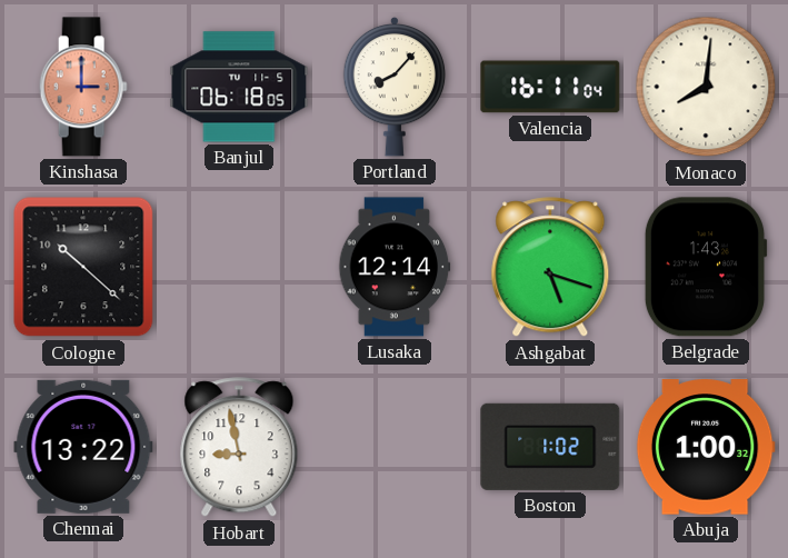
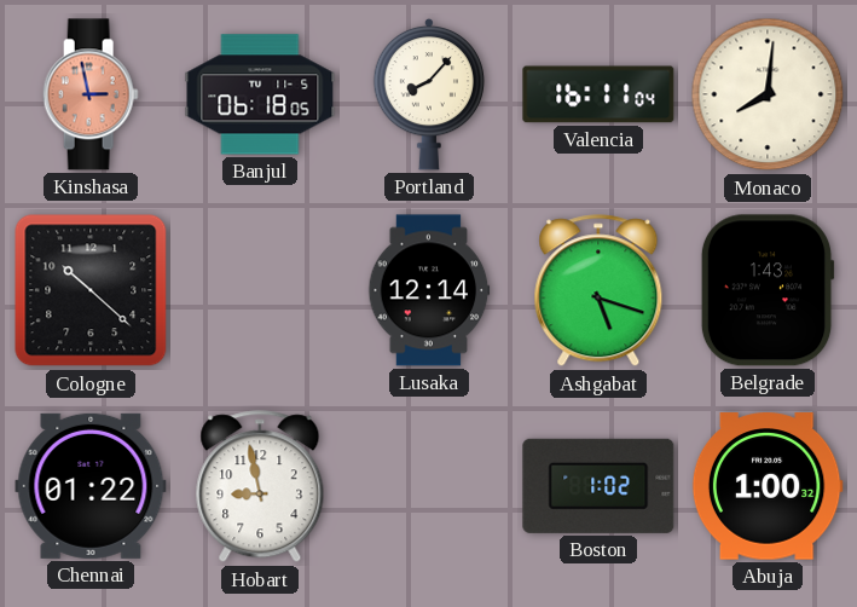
Kinshasa: 3:00 -> 2:58
Chennai: 13:22 -> 01:22
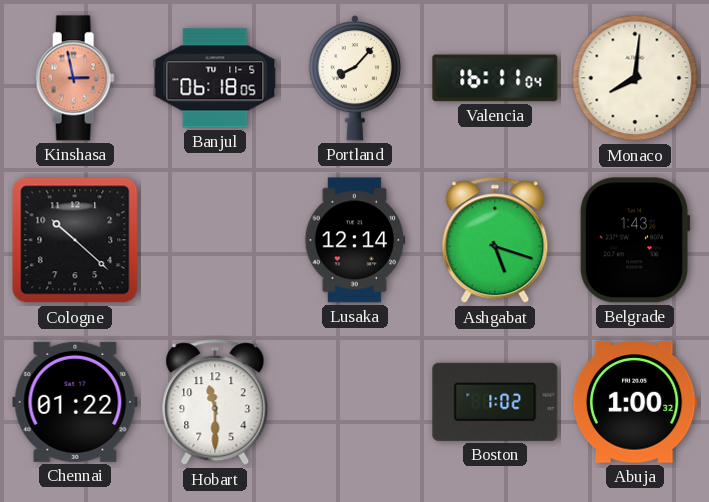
Hobart: 8:58 -> 11:30
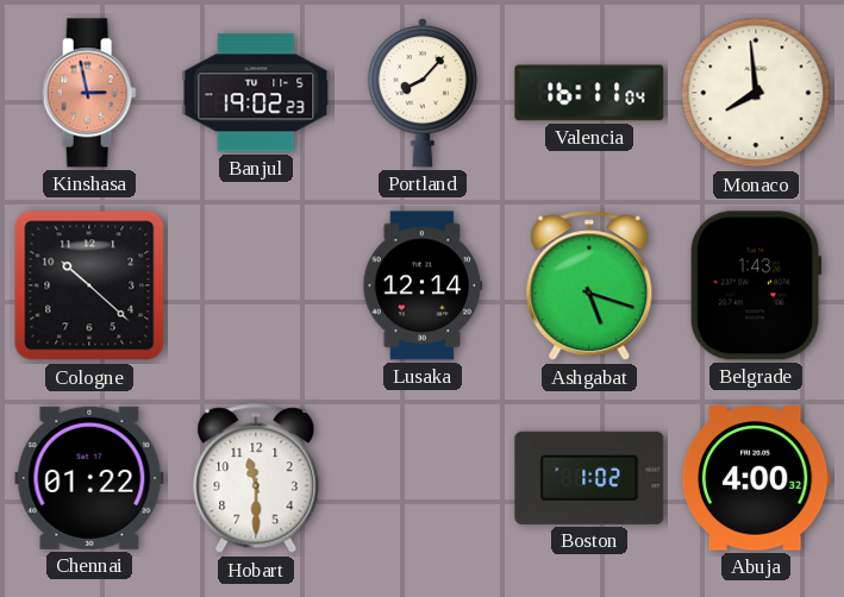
Banjul: 06:18 -> 19:02
Monaco: 8:01 -> 7:59
Abuja: 1:00 -> 4:00
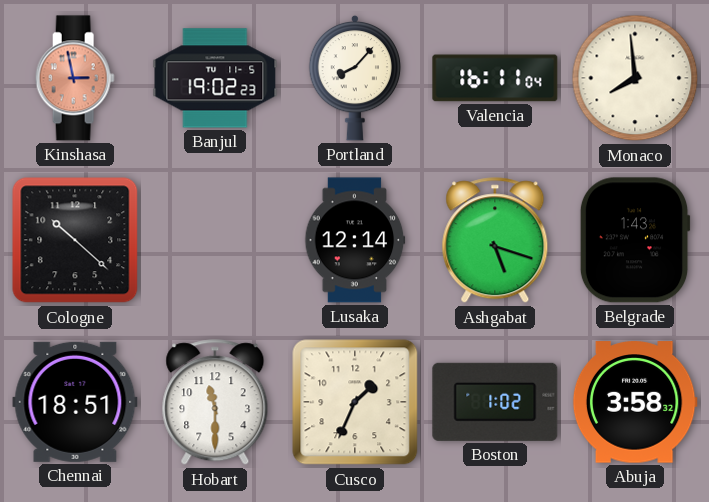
Chennai: 01:22 -> 18:51
Cusco: none -> 1:34
Abuja: 4:00 -> 3:58
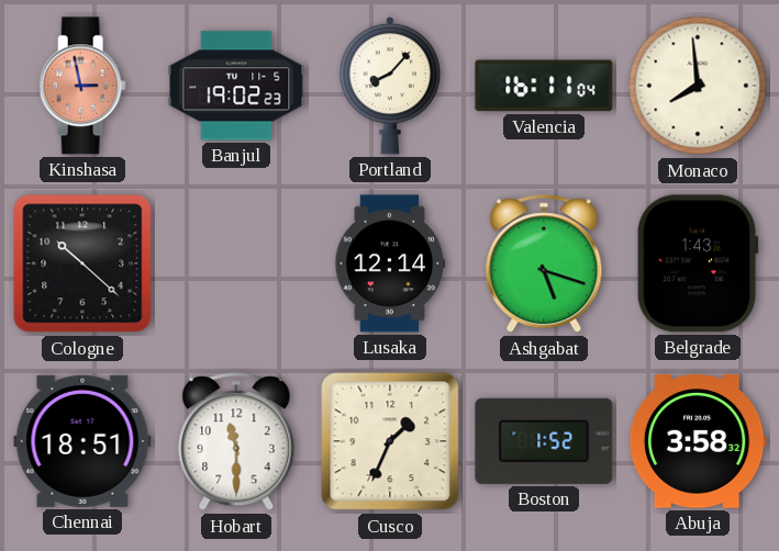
Boston: 1:02 -> 1:52
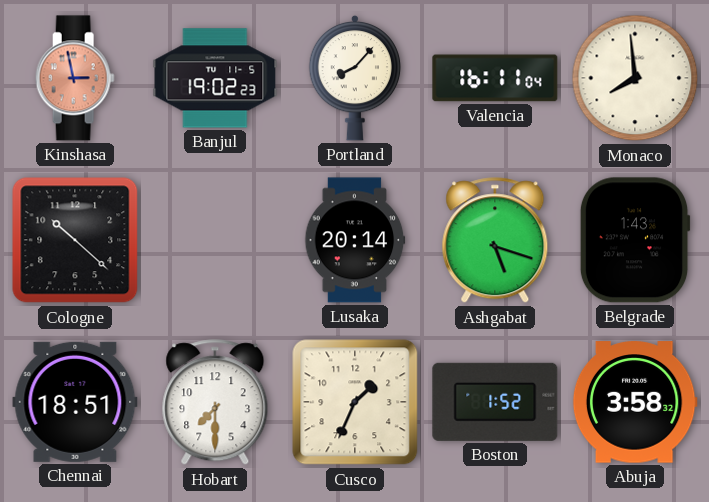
Lusaka: 12:14 -> 20:14
Hobart: 11:30 -> 7:30
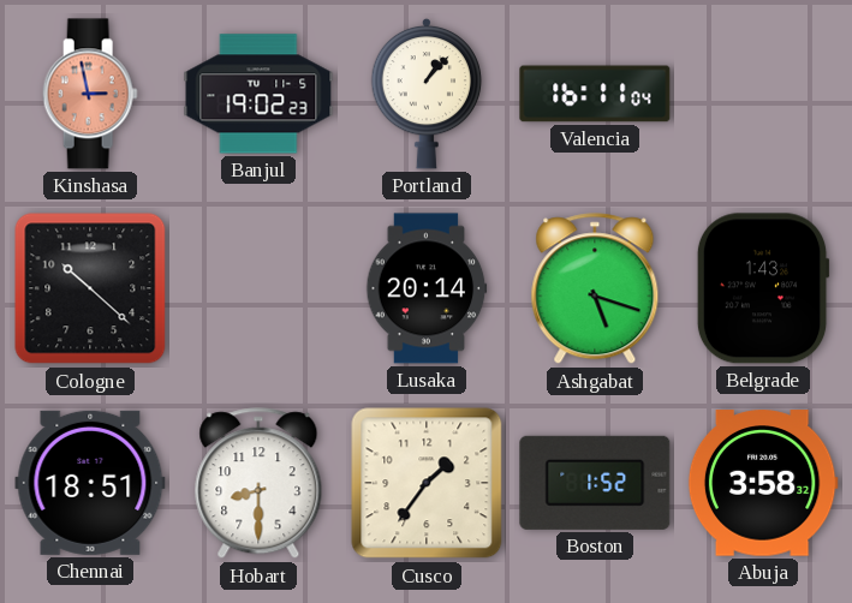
Portland: 8:07 -> 1:07
Monaco: 7:59 -> none
Hobart: 7:30 -> 8:30
Cusco: 1:34 -> 1:36
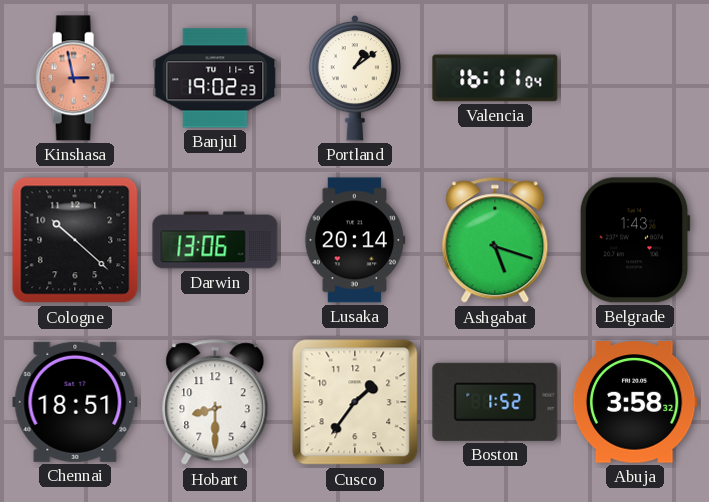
Portland: 1:07 -> 1:09
Darwin: none -> 13:06
